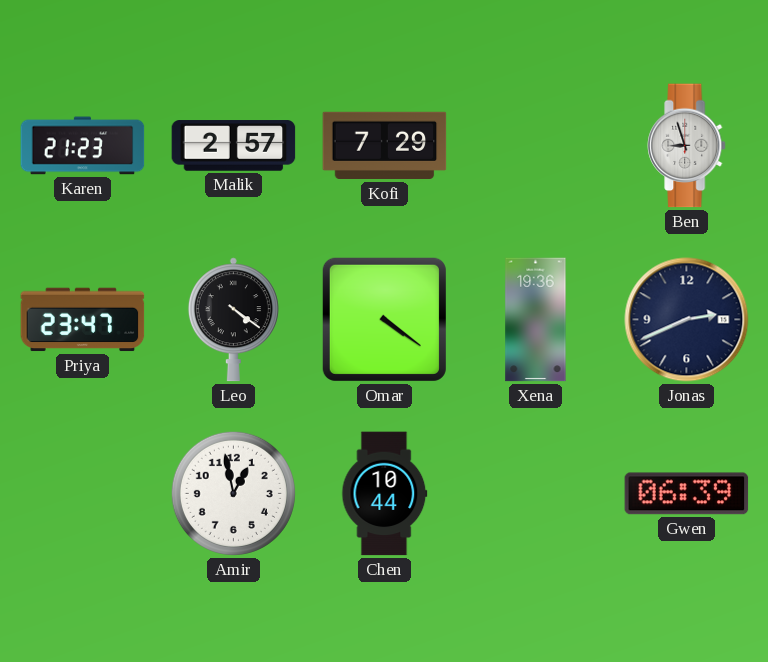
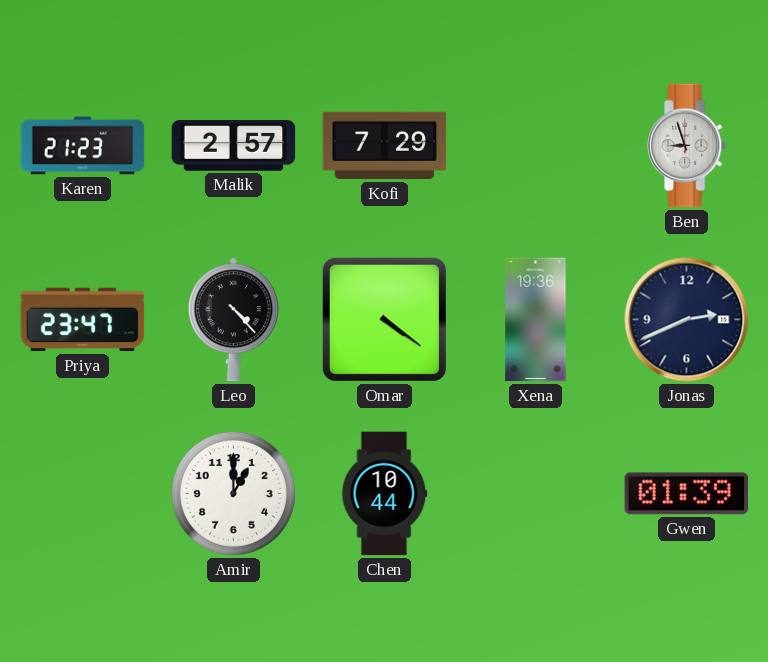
Leo: 4:21 -> 4:23
Amir: 12:58 -> 1:00
Gwen: 06:39 -> 01:39
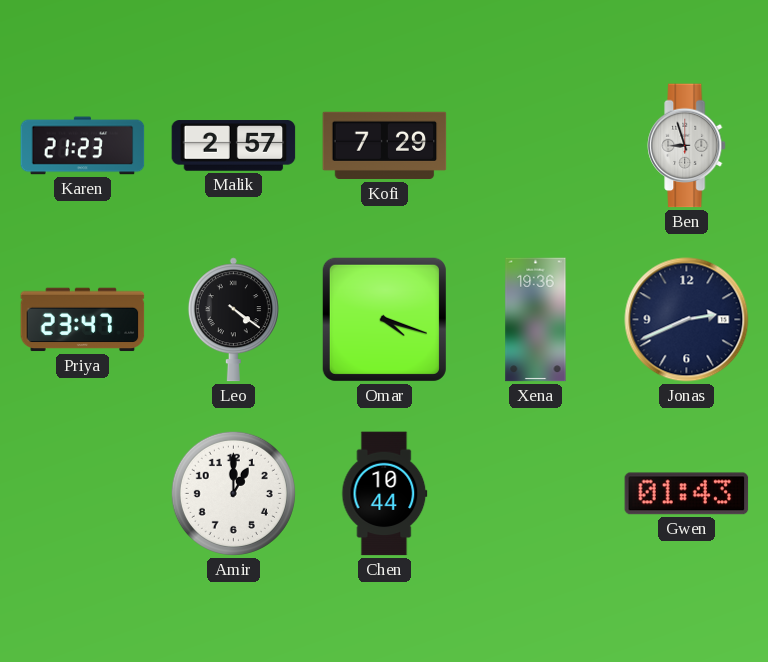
Leo: 4:23 -> 4:21
Omar: 4:21 -> 4:18
Gwen: 01:39 -> 01:43
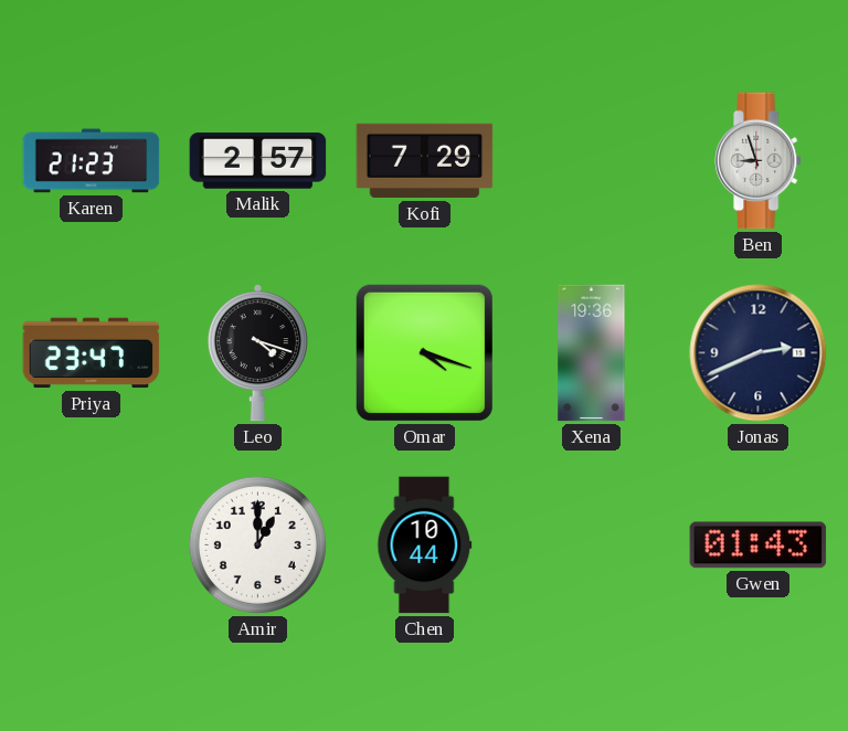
Leo: 4:21 -> 4:18
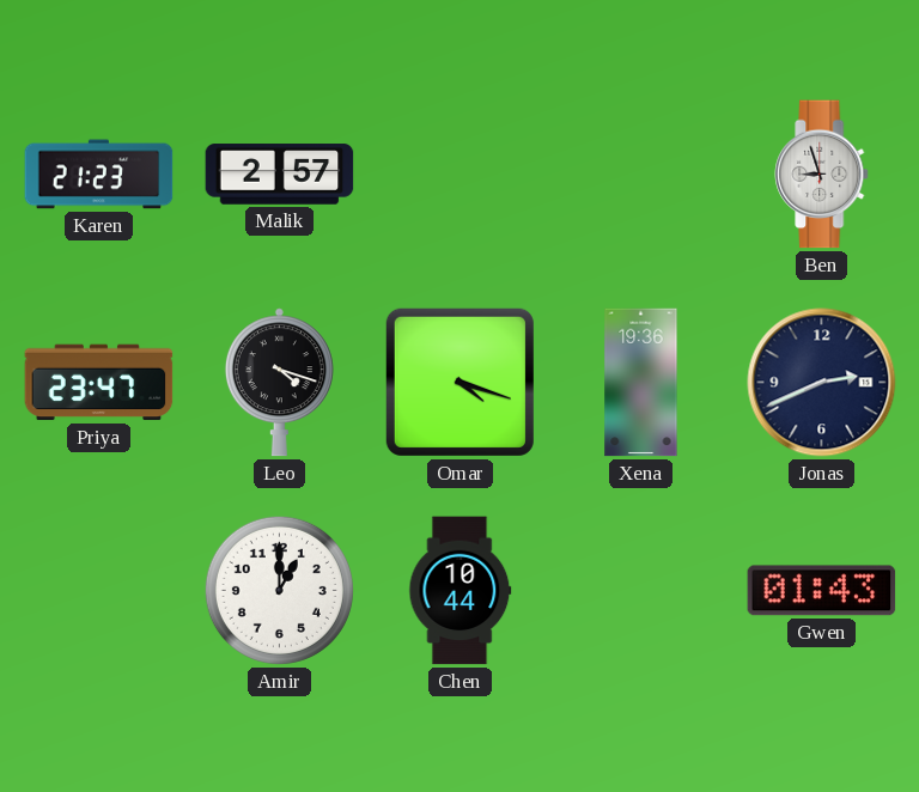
Kofi: 7:29 -> none
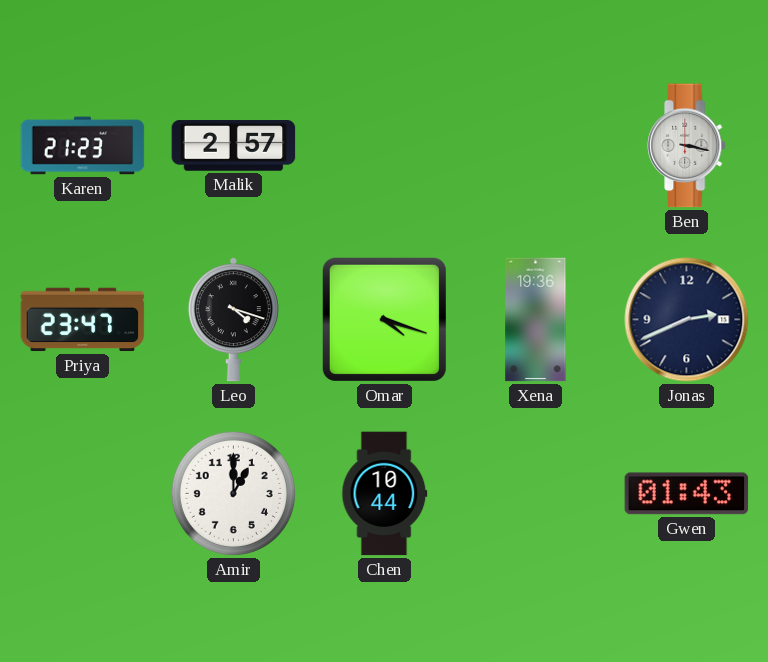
Ben: 8:57 -> 3:17
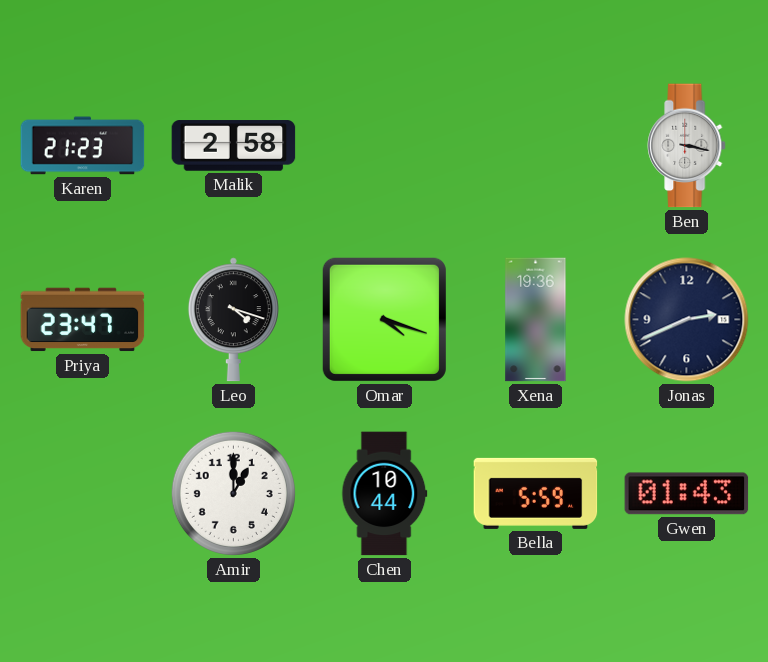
Malik: 2:57 -> 2:58
Bella: none -> 5:59
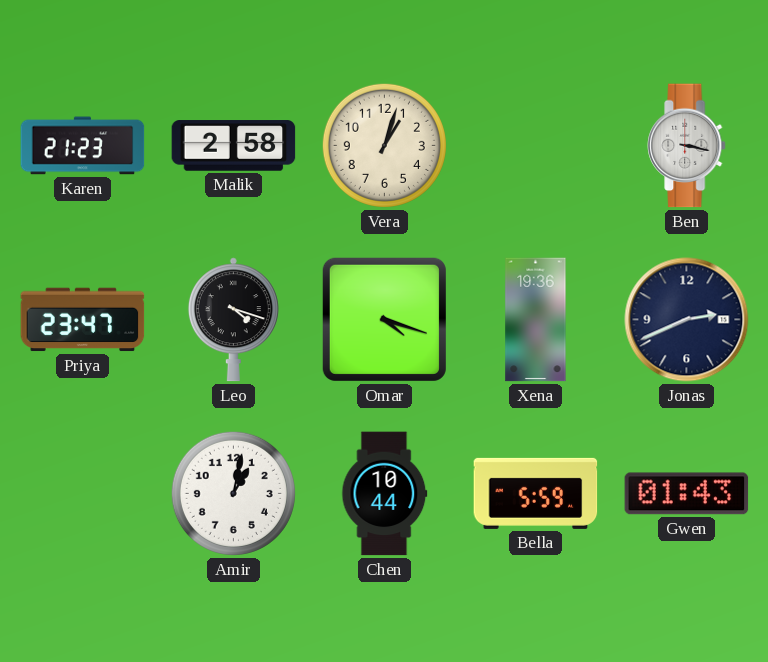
Vera: none -> 1:03
Amir: 1:00 -> 1:02
